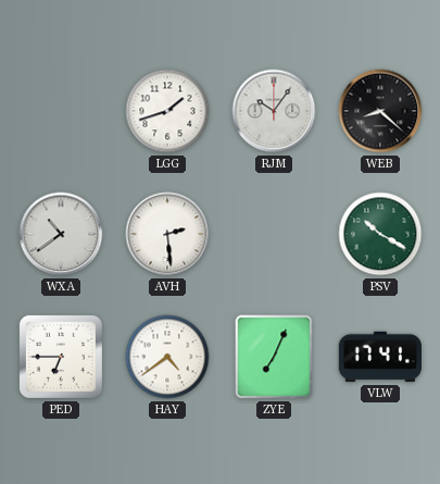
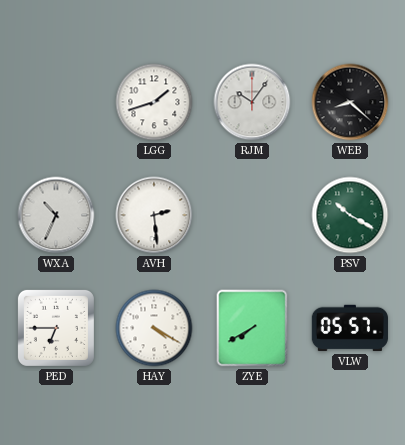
WXA: 10:39 -> 10:34
HAY: 4:39 -> 4:20
ZYE: 7:04 -> 7:40
VLW: 17:41 -> 05:57
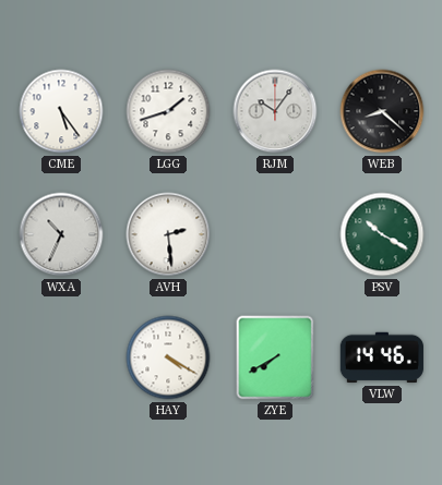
CME: none -> 5:24
PED: 6:45 -> none
VLW: 05:57 -> 14:46
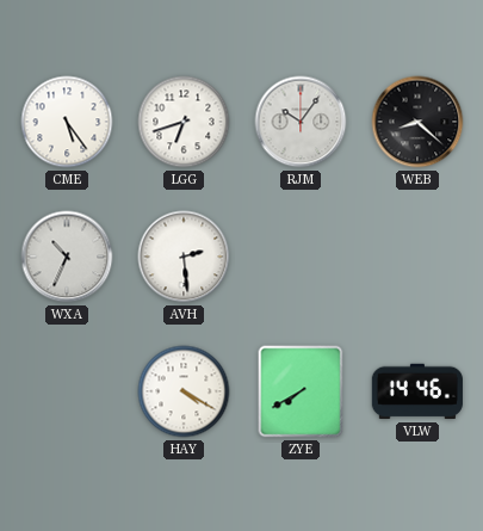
LGG: 1:42 -> 6:42
PSV: 10:20 -> none
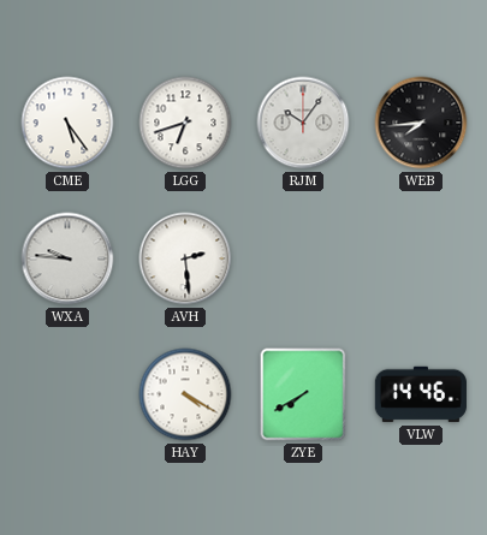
WEB: 8:22 -> 7:44
WXA: 10:34 -> 9:46
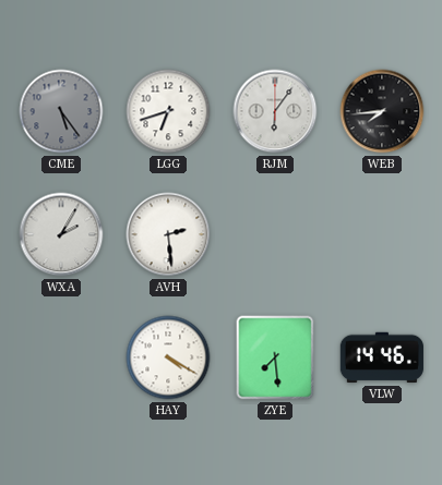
CME dial: white -> grey
RJM: 10:06 -> 6:06
WXA: 9:46 -> 2:05
ZYE: 7:40 -> 7:29
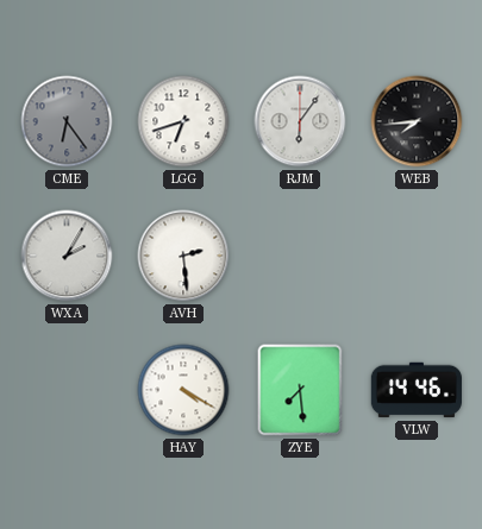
CME: 5:24 -> 6:24
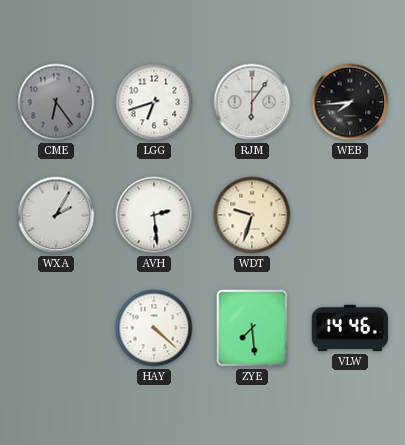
WDT: none -> 9:33
HAY: 4:20 -> 4:22
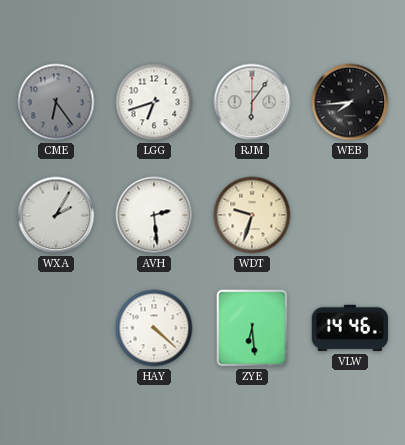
ZYE: 7:29 -> 6:29
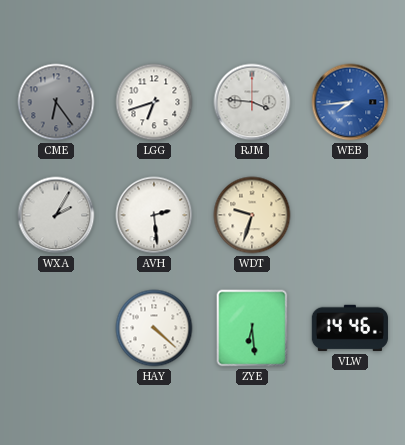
RJM: 6:06 -> 3:46
WEB dial: black -> blue
